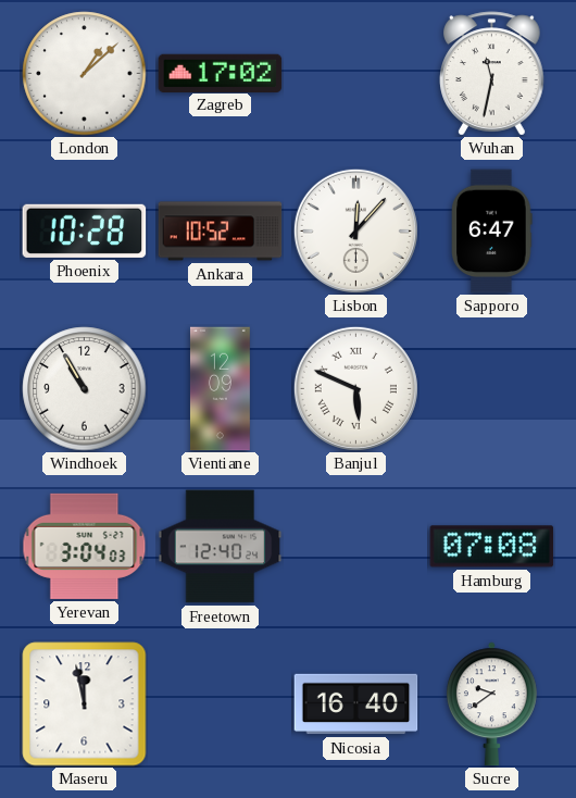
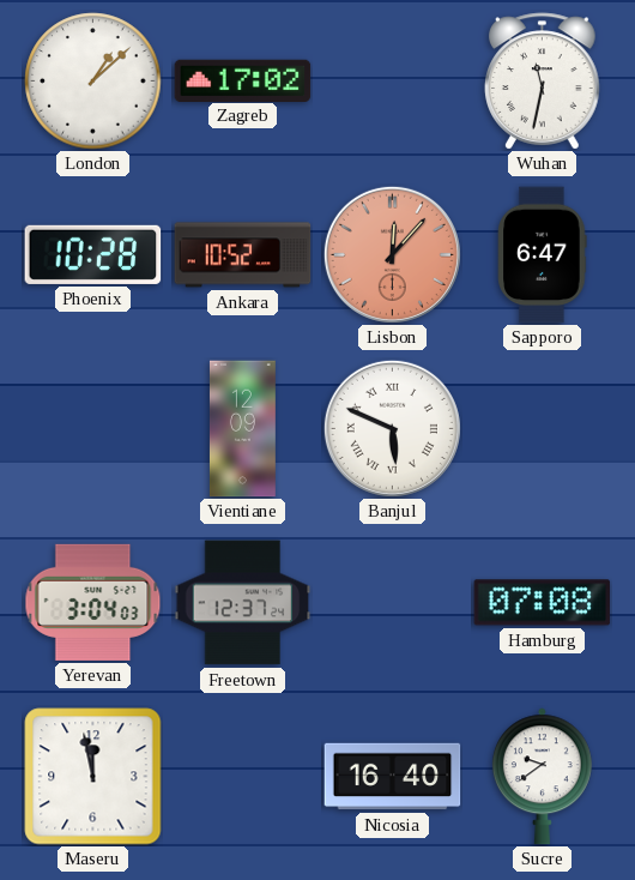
Lisbon dial: white -> salmon
Windhoek: 10:55 -> none
Freetown: 12:40 -> 12:37
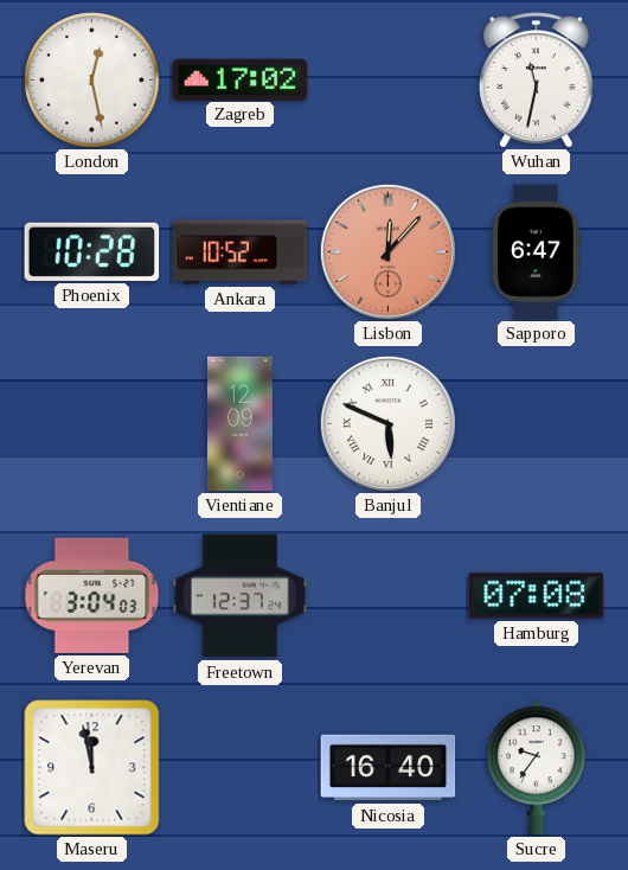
London: 1:08 -> 12:28
Sucre: 9:39 -> 9:36
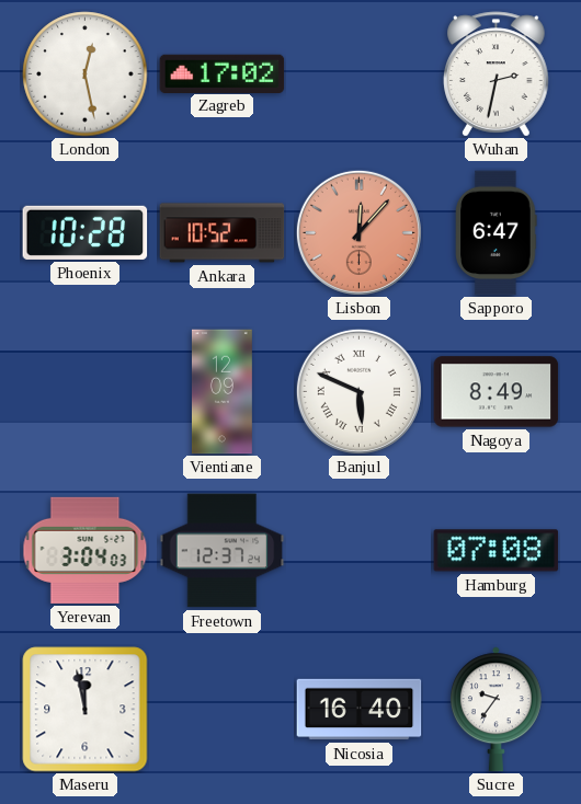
Wuhan: 11:32 -> 2:32
Nagoya: none -> 8:49
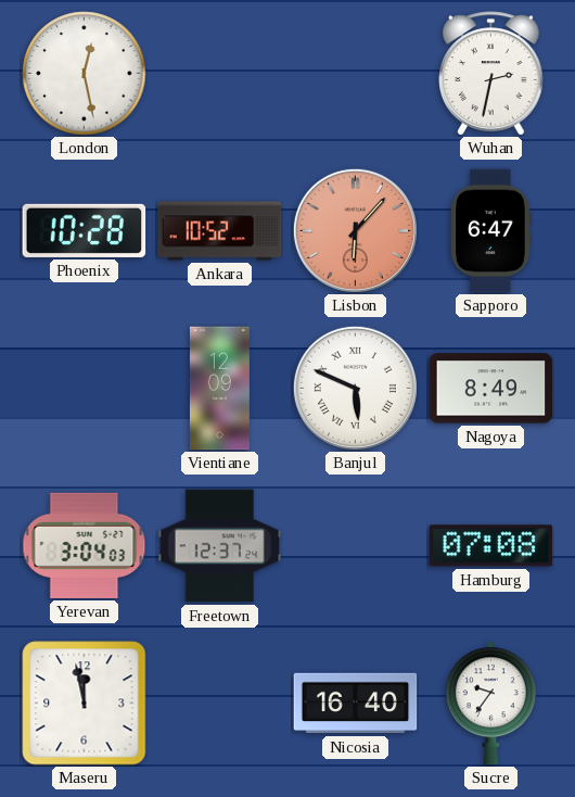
Zagreb: 17:02 -> none
Lisbon: 12:07 -> 6:07
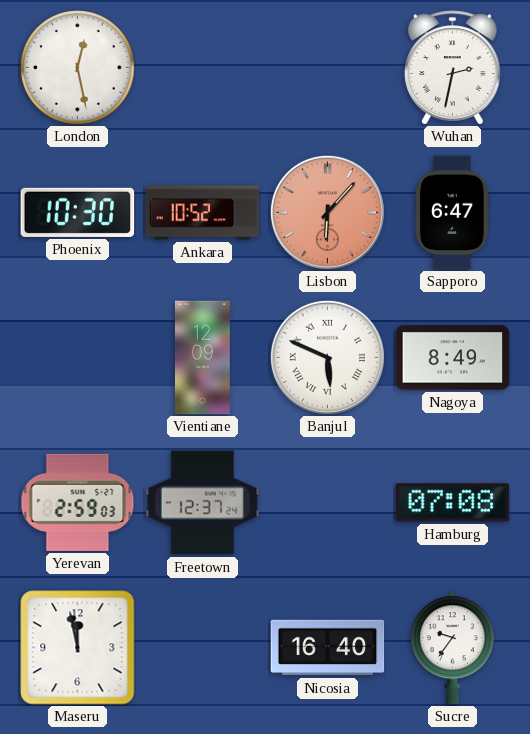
Phoenix: 10:28 -> 10:30
Yerevan: 3:04 -> 2:59
